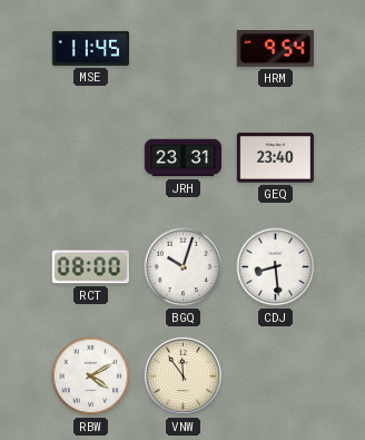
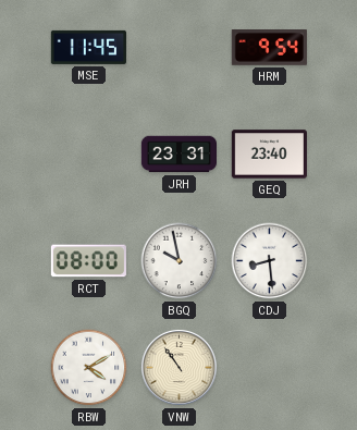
BGQ: 10:03 -> 9:58
VNW: 11:54 -> 10:54
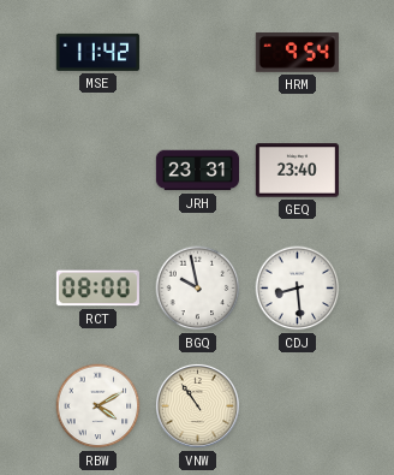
MSE: 11:45 -> 11:42
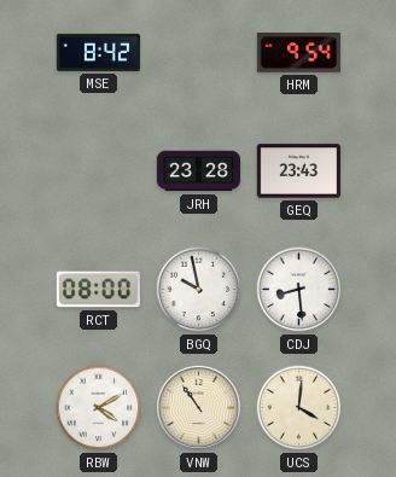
MSE: 11:42 -> 8:42
JRH: 23:31 -> 23:28
GEQ: 23:40 -> 23:43
UCS: none -> 4:01
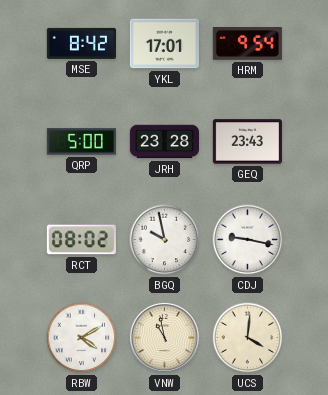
YKL: none -> 17:01
QRP: none -> 5:00
RCT: 08:00 -> 08:02
CDJ: 8:29 -> 9:17
VNW: 10:54 -> 10:58
